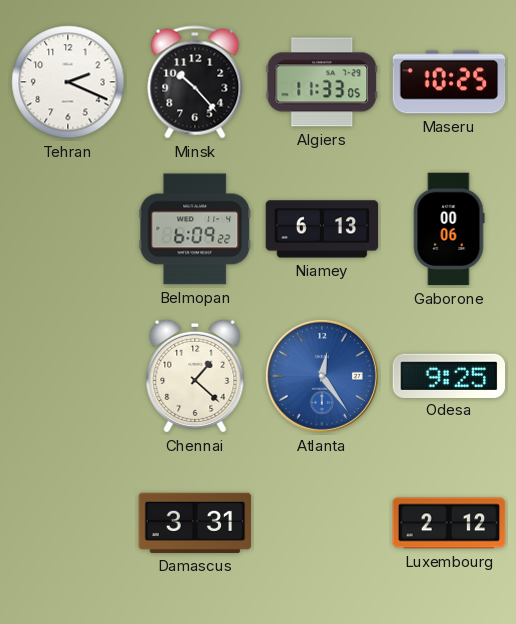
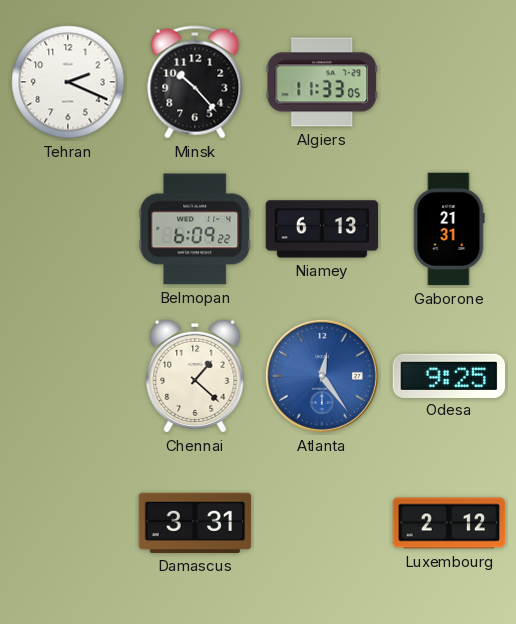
Maseru: 10:25 -> none
Gaborone: 00:06 -> 21:31
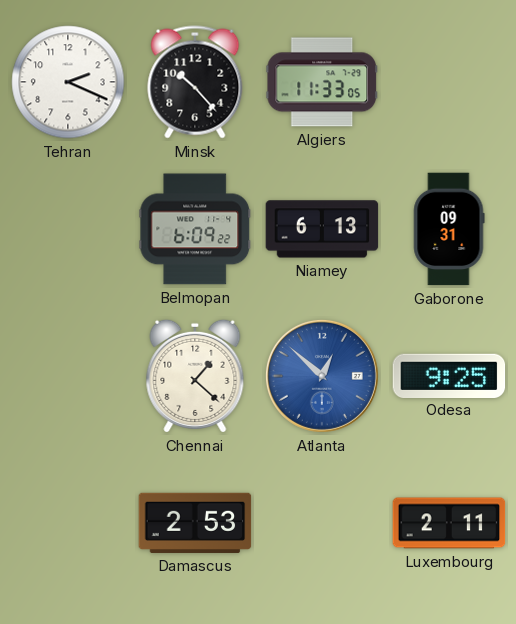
Gaborone: 21:31 -> 09:31
Atlanta: 12:24 -> 12:52
Damascus: 3:31 -> 2:53
Luxembourg: 2:12 -> 2:11
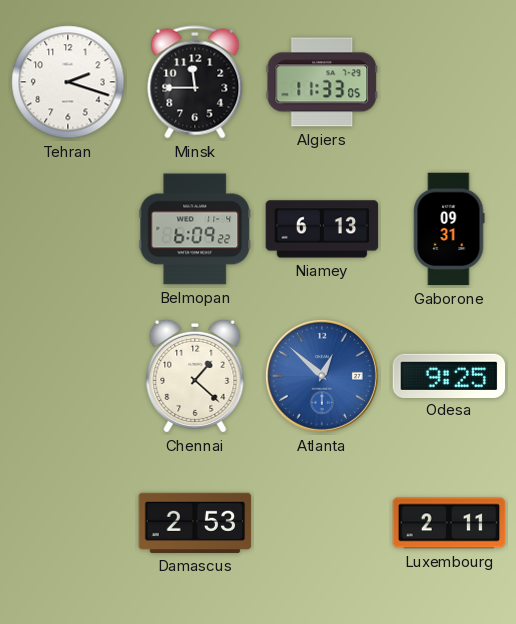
Tehran: 2:19 -> 2:18
Minsk: 10:23 -> 11:45
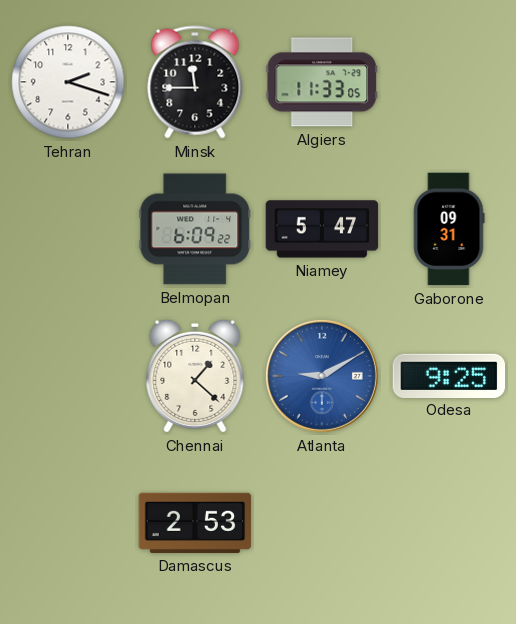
Niamey: 6:13 -> 5:47
Atlanta: 12:52 -> 9:10
Luxembourg: 2:11 -> none
